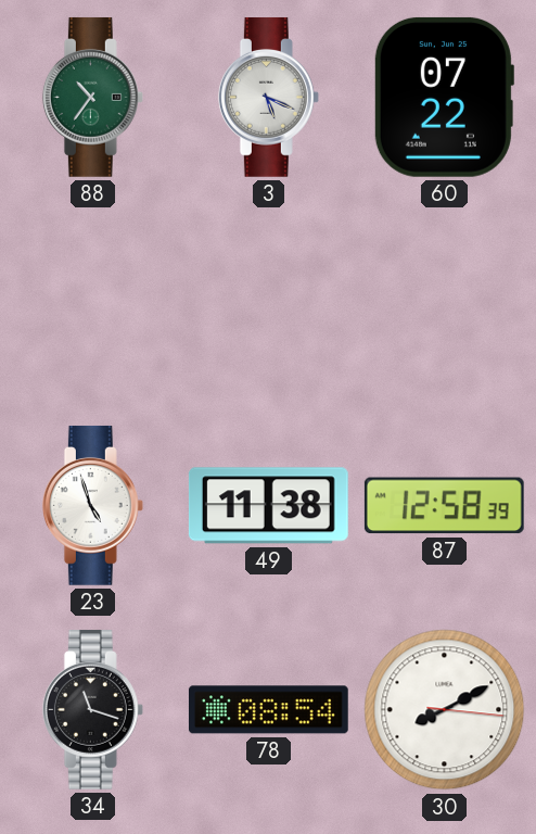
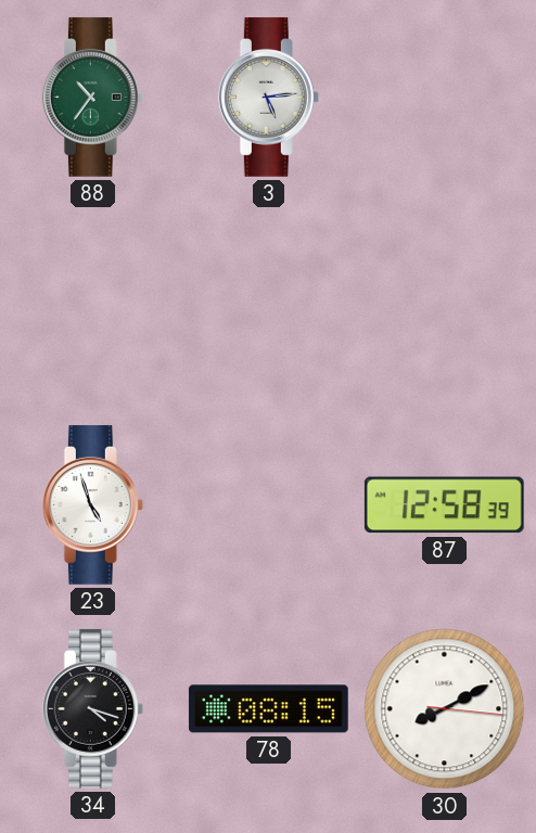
3: 5:19 -> 5:14
60: 07:22 -> none
49: 11:38 -> none
34: 11:18 -> 4:18
78: 08:54 -> 08:15
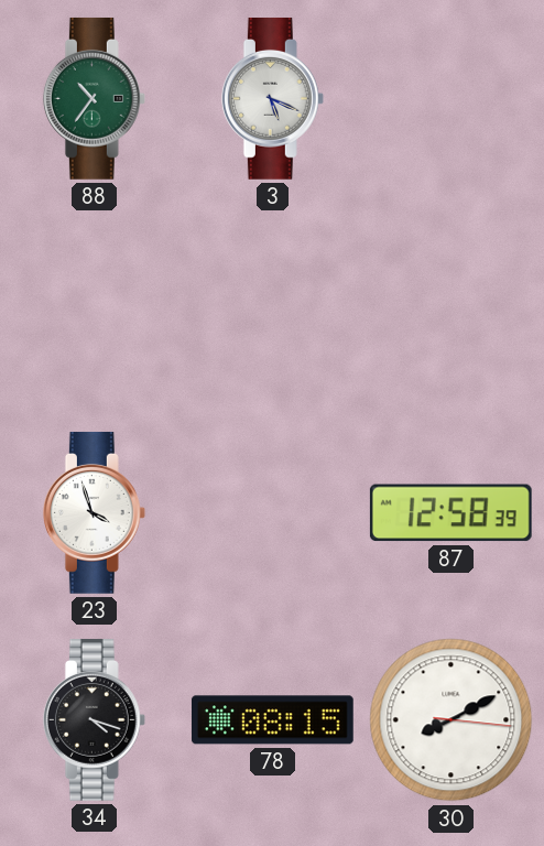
3: 5:14 -> 5:19
23: 4:57 -> 3:57
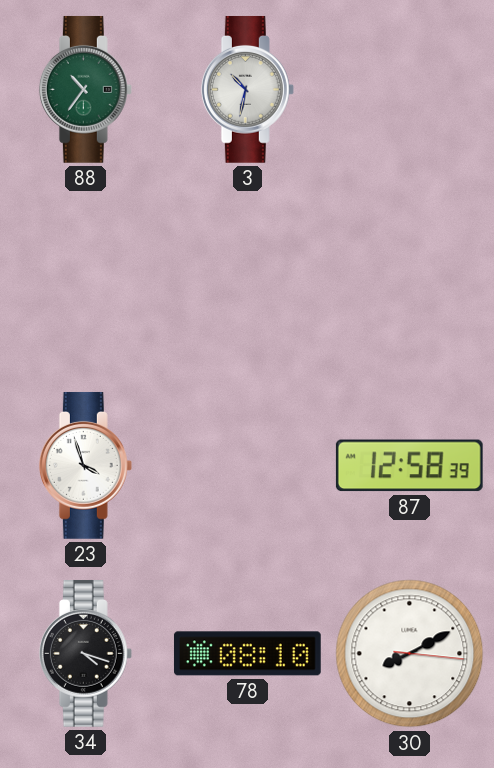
3: 5:19 -> 10:32
78: 08:15 -> 08:10
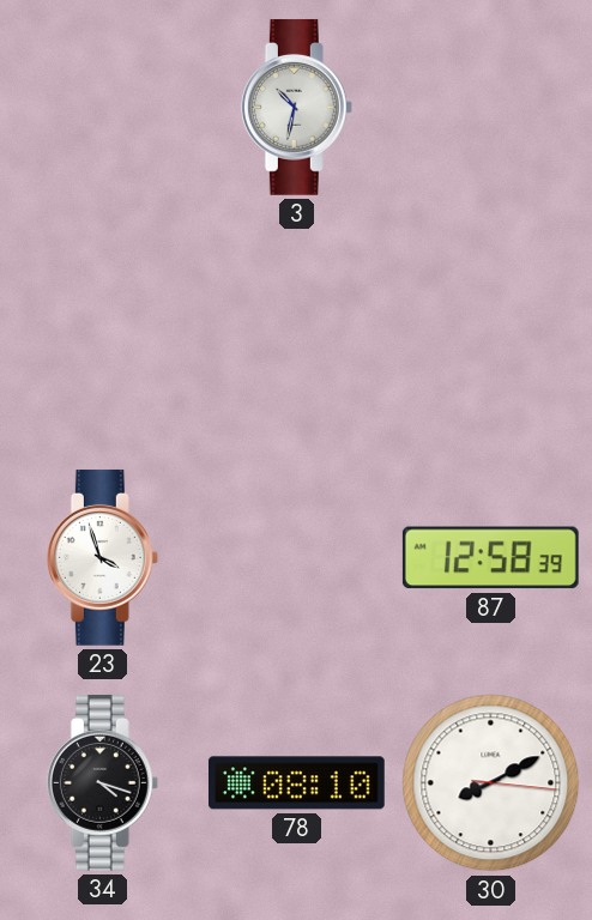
88: 10:36 -> none
